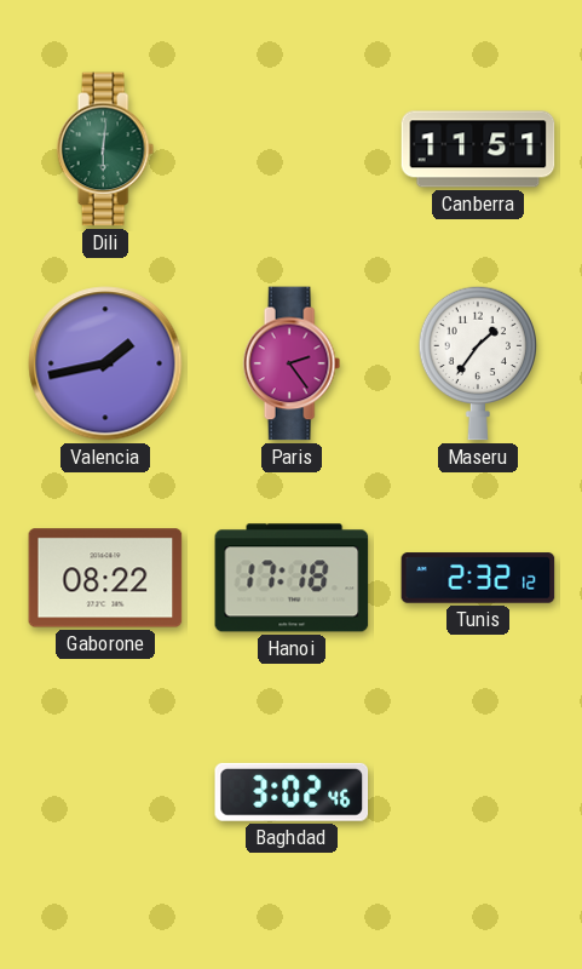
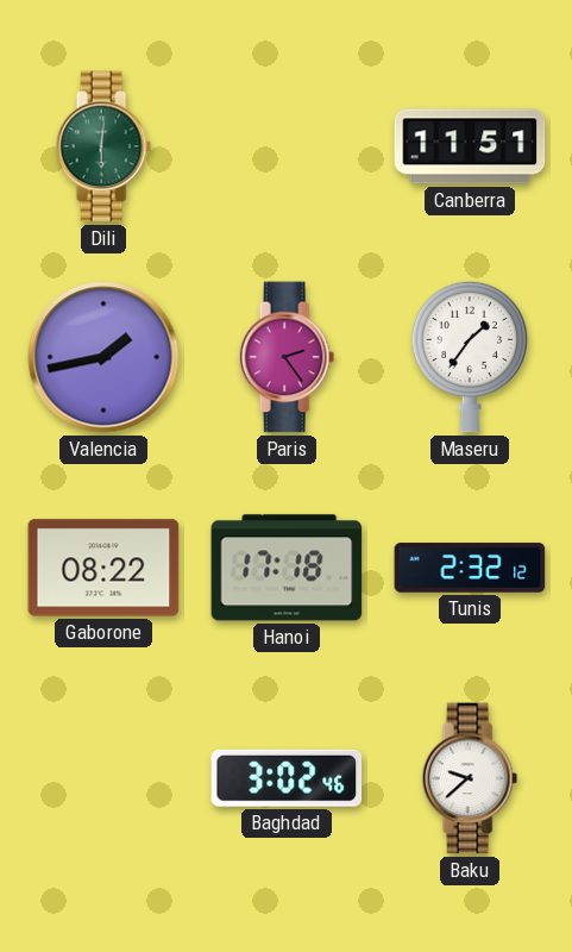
Baku: none -> 9:38
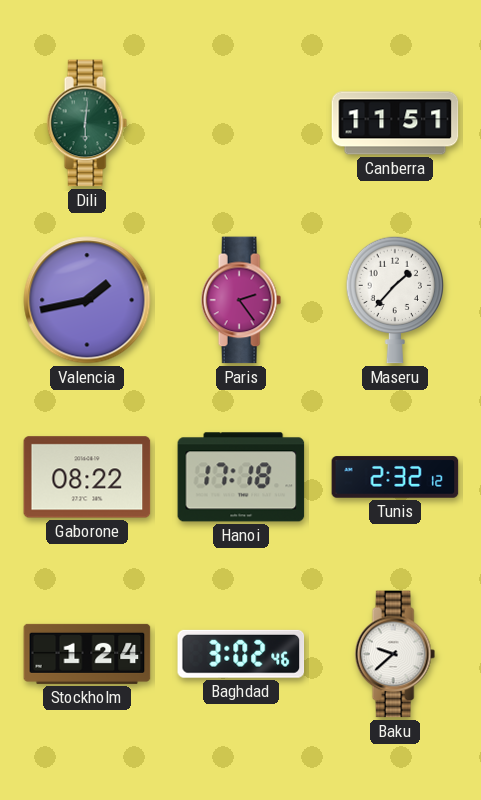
Maseru: 1:36 -> 1:37
Stockholm: none -> 1:24
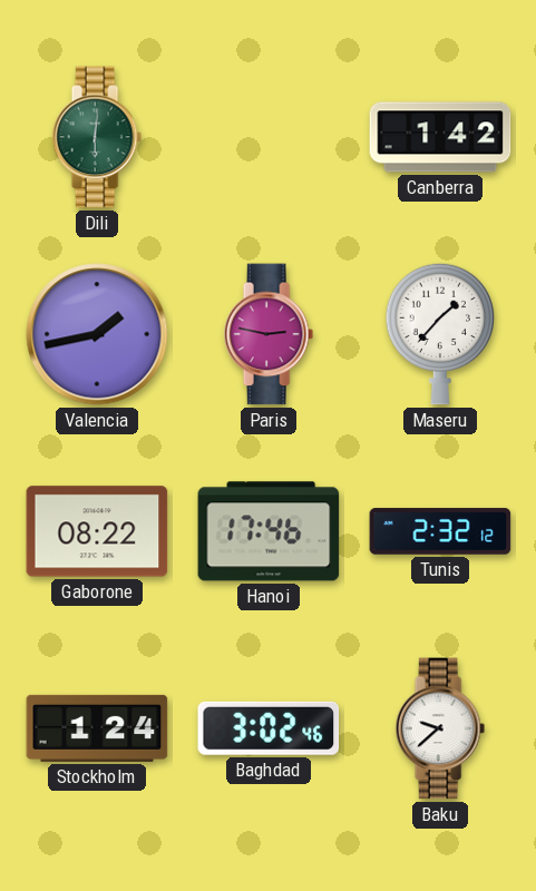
Canberra: 11:51 -> 1:42
Paris: 2:24 -> 2:47
Hanoi: 17:18 -> 17:46
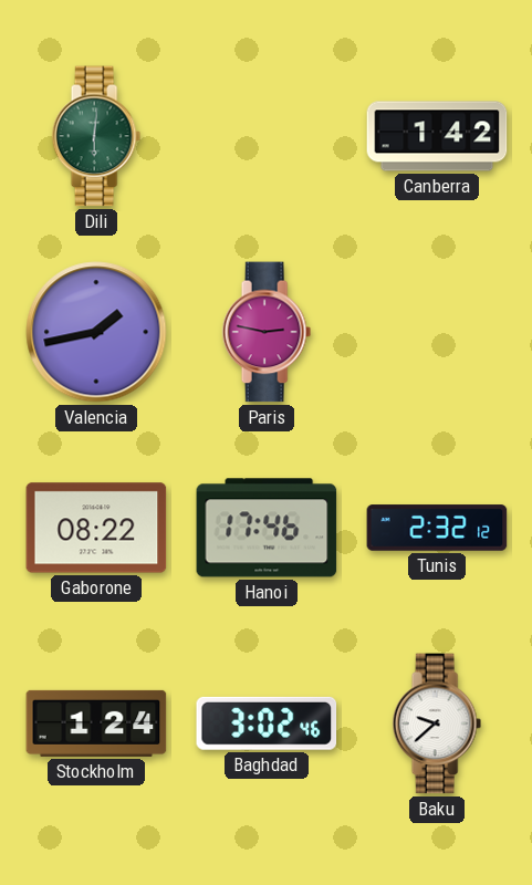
Maseru: 1:37 -> none
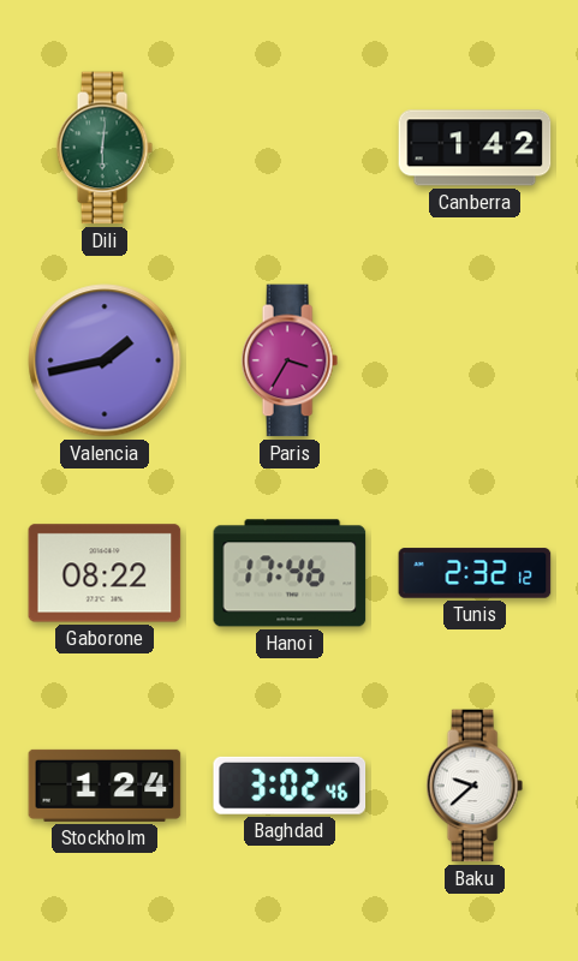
Paris: 2:47 -> 3:35
